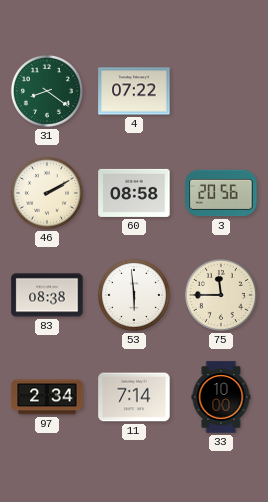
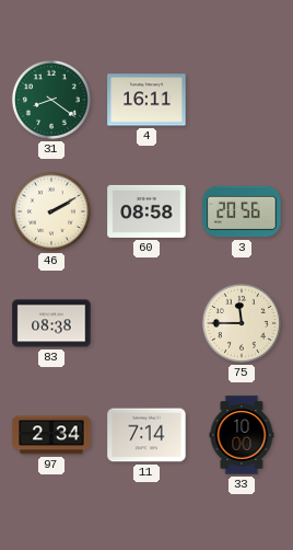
4: 07:22 -> 16:11
53: 5:59 -> none
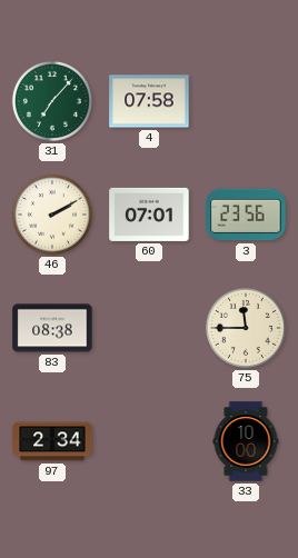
31: 8:21 -> 7:07
4: 16:11 -> 07:58
60: 08:58 -> 07:01
3: 20:56 -> 23:56
11: 7:14 -> none
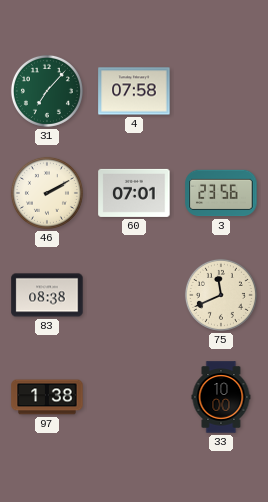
75: 11:45 -> 11:41
97: 2:34 -> 1:38
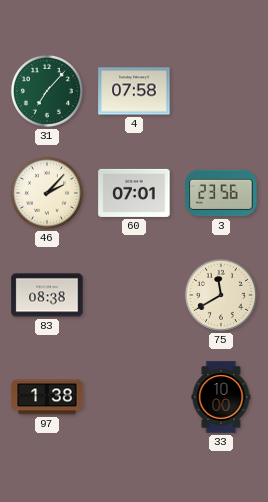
46: 2:10 -> 2:07
75: 11:41 -> 11:40
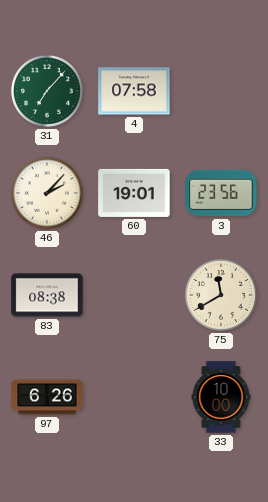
60: 07:01 -> 19:01
97: 1:38 -> 6:26
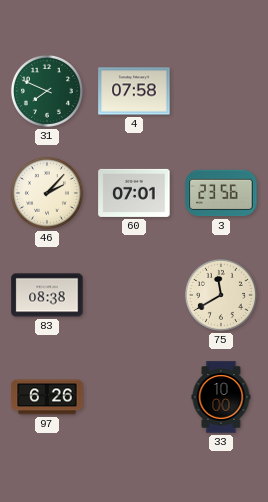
31: 7:07 -> 7:49
60: 19:01 -> 07:01
